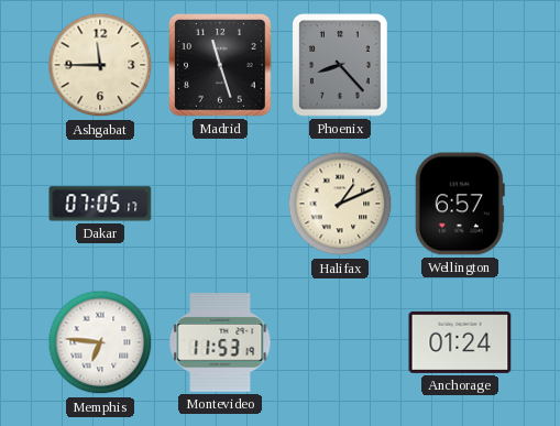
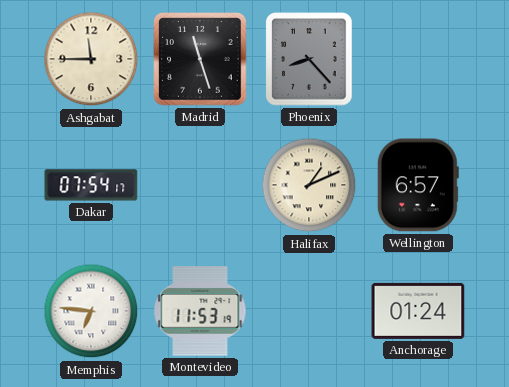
Dakar: 07:05 -> 07:54
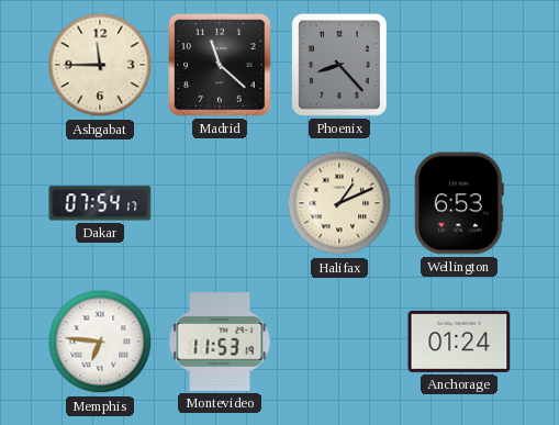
Madrid: 11:27 -> 11:22
Wellington: 6:57 -> 6:53
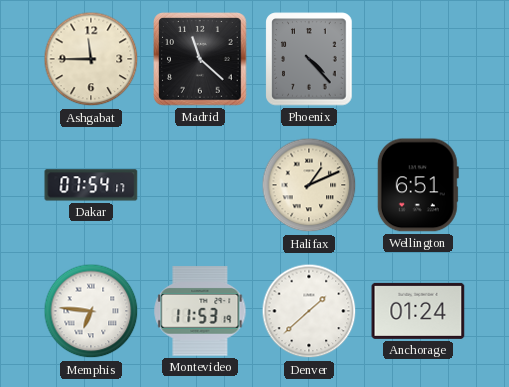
Phoenix: 8:23 -> 4:23
Wellington: 6:53 -> 6:51
Denver: none -> 1:38
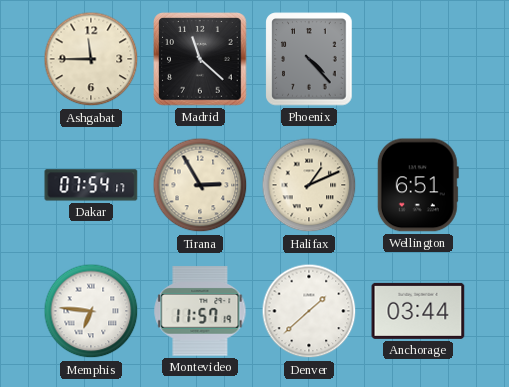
Tirana: none -> 2:55
Montevideo: 11:53 -> 11:57
Anchorage: 01:24 -> 03:44
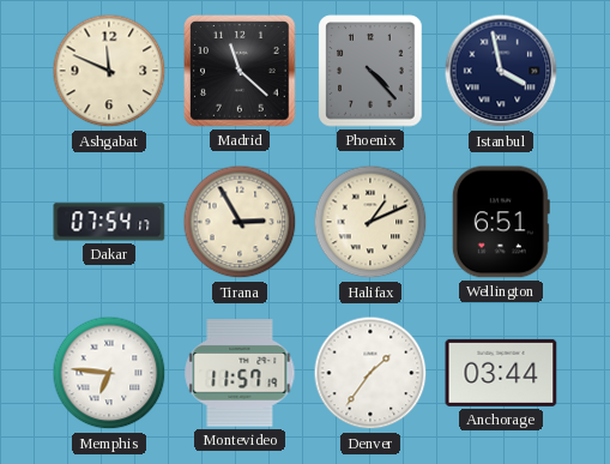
Ashgabat: 11:45 -> 11:49
Istanbul: none -> 3:58
Denver: 1:38 -> 1:36
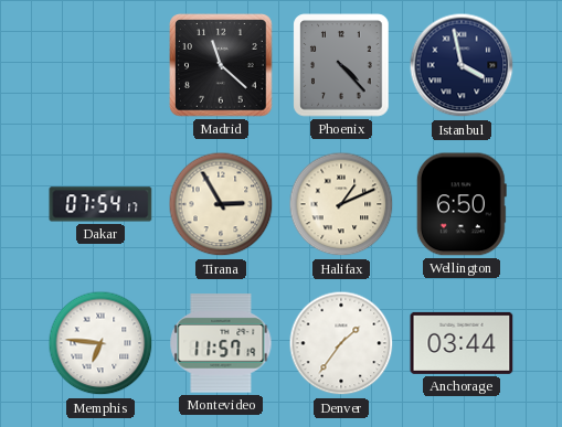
Ashgabat: 11:49 -> none
Wellington: 6:51 -> 6:50
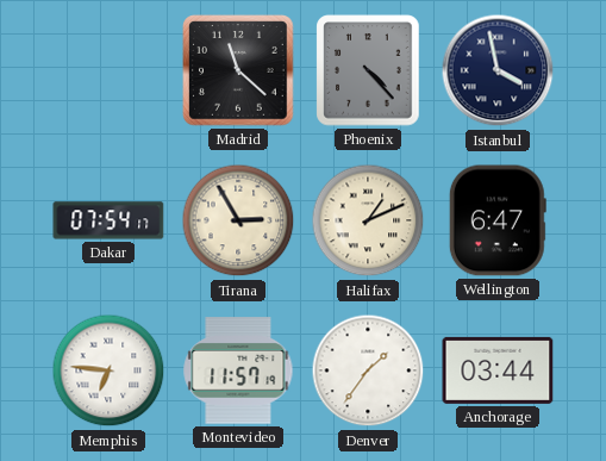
Wellington: 6:50 -> 6:47
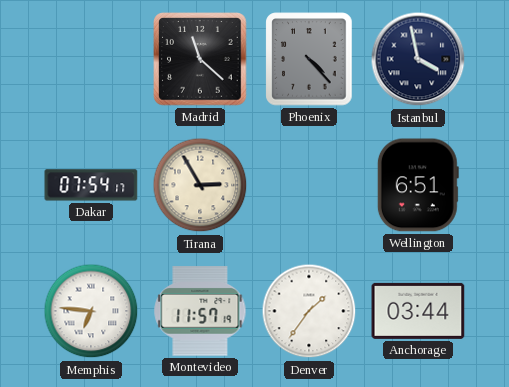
Halifax: 1:11 -> none
Wellington: 6:47 -> 6:51
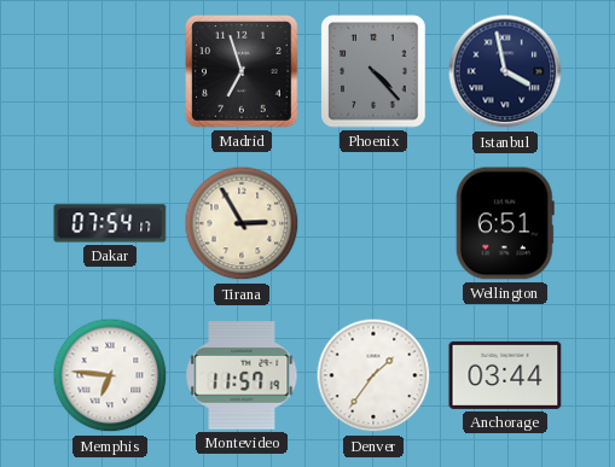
Madrid: 11:22 -> 6:57
